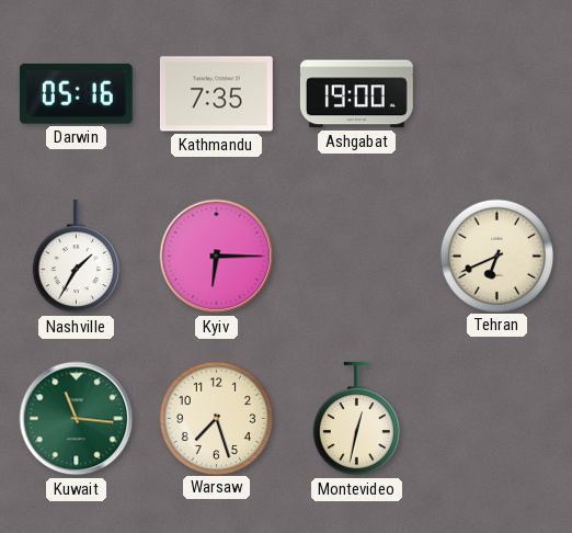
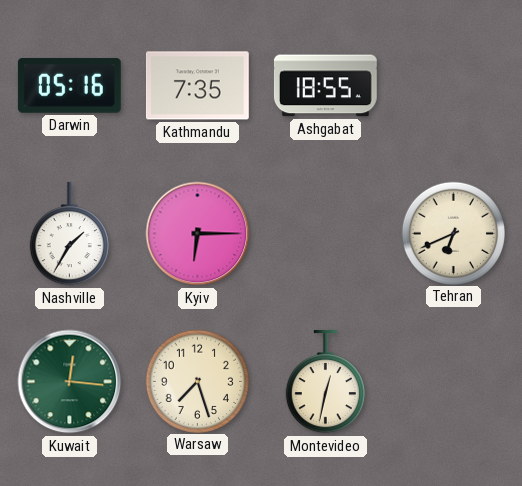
Ashgabat: 19:00 -> 18:55
Kuwait: 11:16 -> 12:16
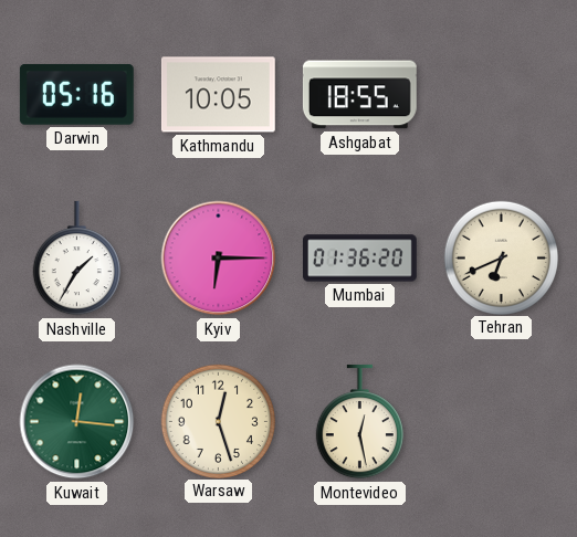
Kathmandu: 7:35 -> 10:05
Mumbai: none -> 01:36
Warsaw: 7:27 -> 12:27
Montevideo: 12:32 -> 12:28
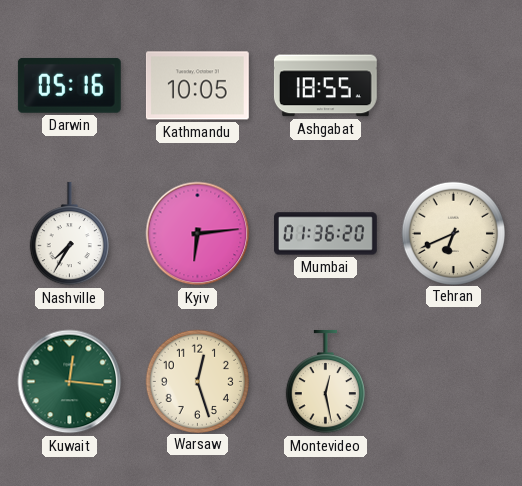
Nashville: 1:35 -> 7:35
Kyiv: 6:15 -> 6:14
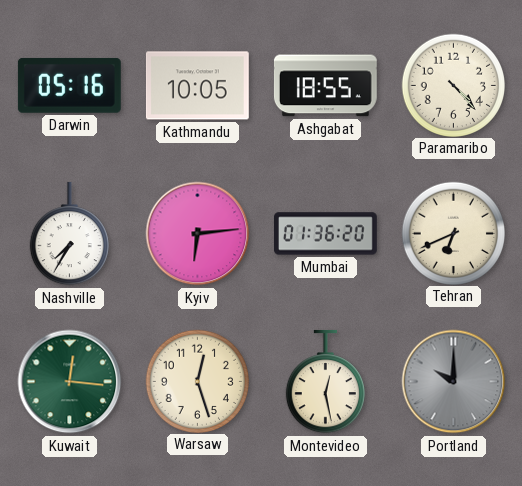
Paramaribo: none -> 4:23
Portland: none -> 10:00
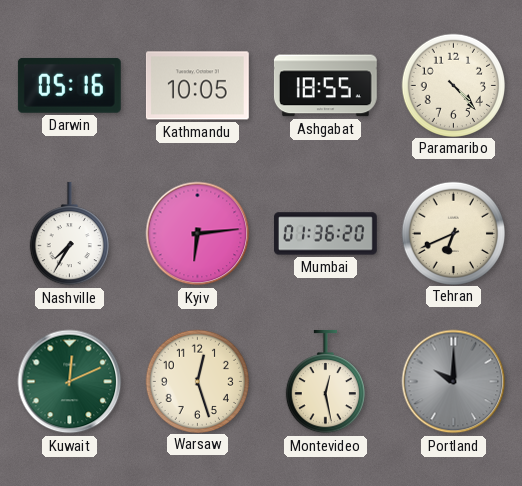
Kuwait: 12:16 -> 12:11
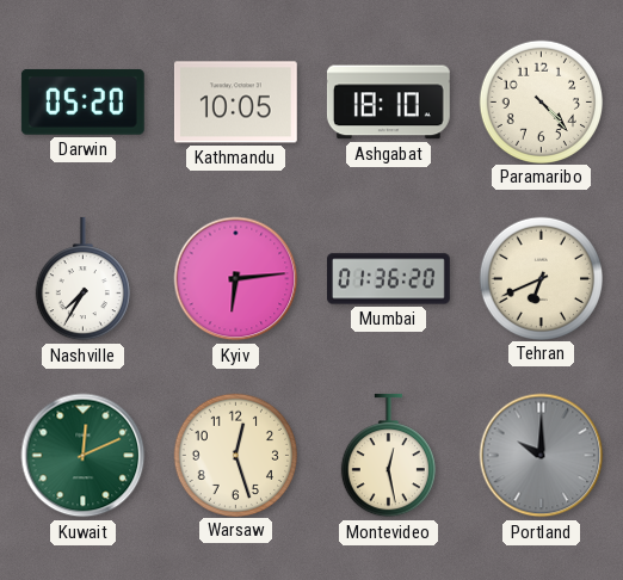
Darwin: 05:16 -> 05:20
Ashgabat: 18:55 -> 18:10
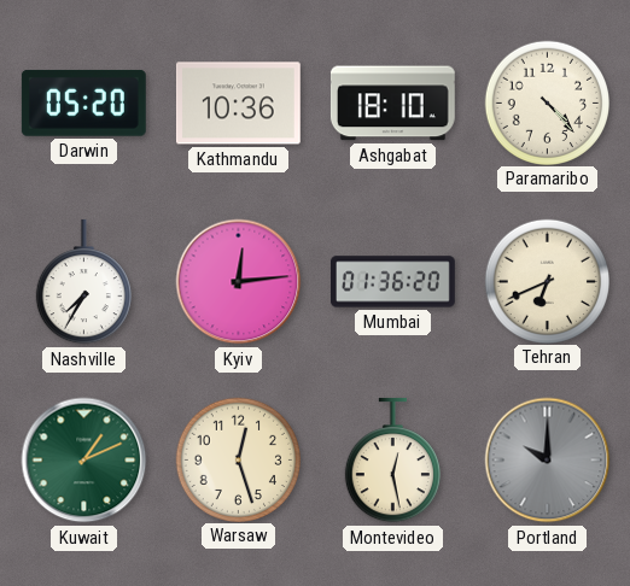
Kathmandu: 10:05 -> 10:36
Kyiv: 6:14 -> 12:14
Kuwait: 12:11 -> 1:11
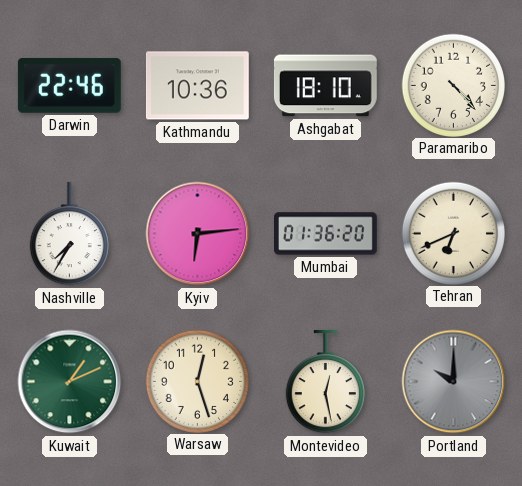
Darwin: 05:20 -> 22:46
Kyiv: 12:14 -> 6:14
